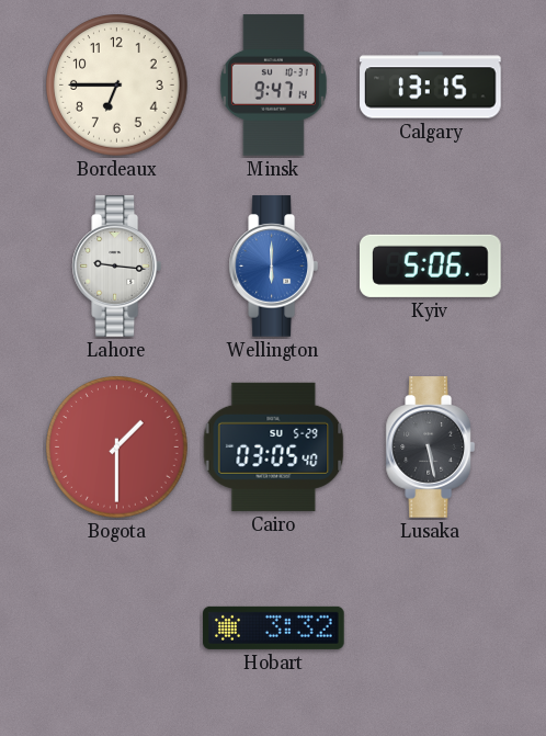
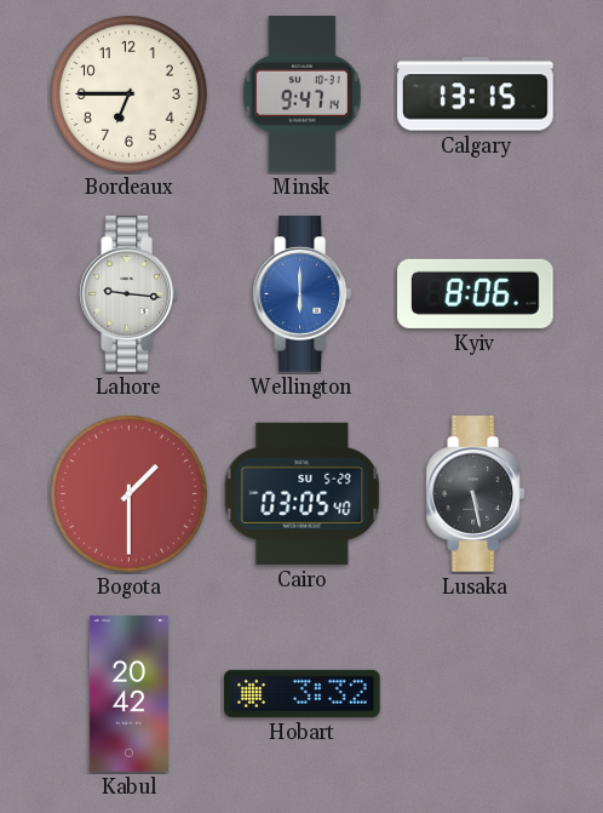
Kyiv: 5:06 -> 8:06
Kabul: none -> 20:42
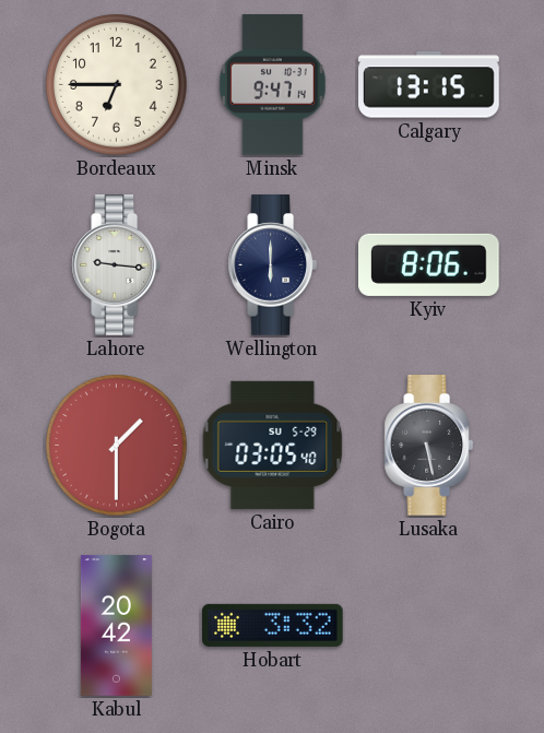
Wellington dial: blue -> navy
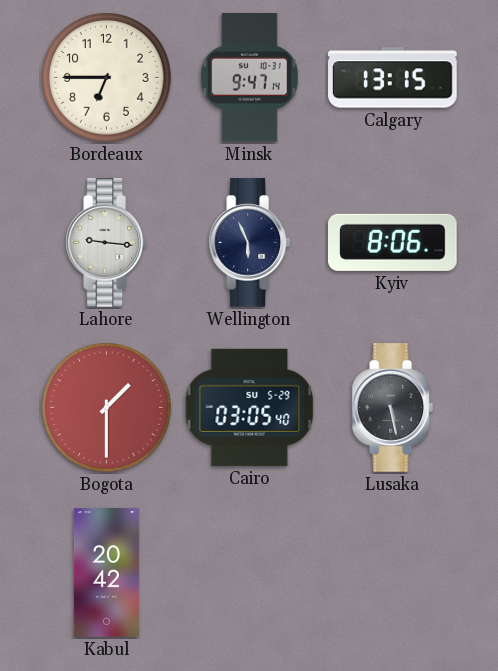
Wellington: 6:00 -> 5:56
Hobart: 3:32 -> none
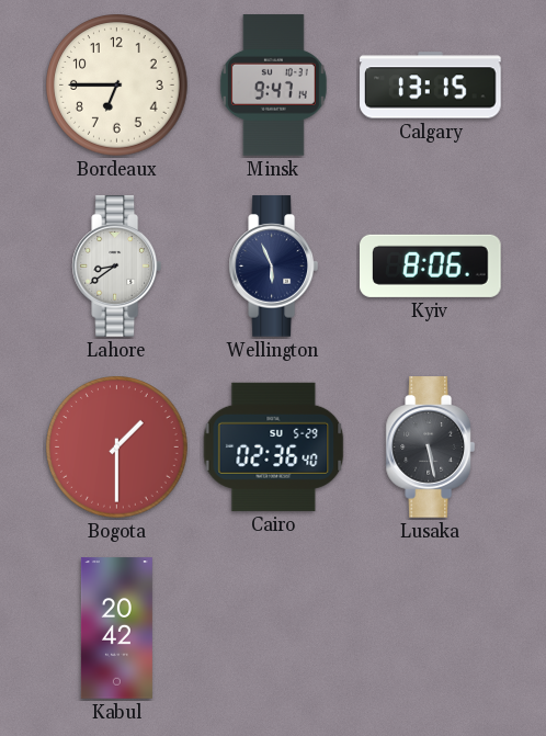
Lahore: 9:16 -> 8:39
Cairo: 03:05 -> 02:36
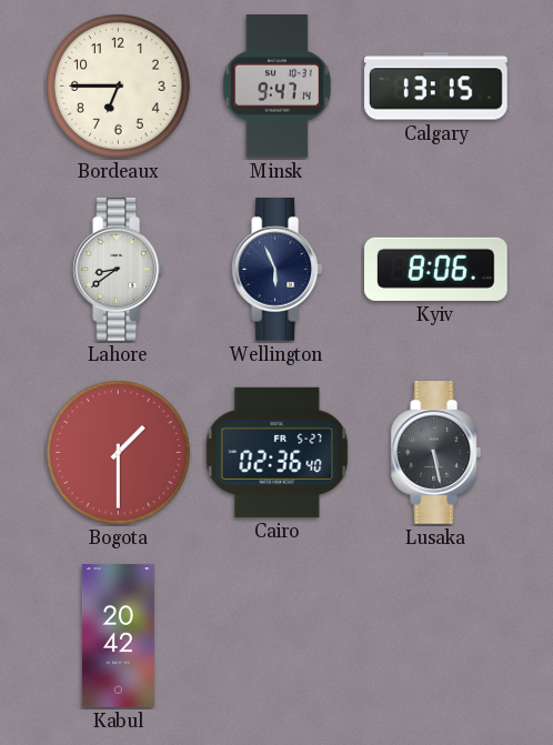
Cairo date: SU 5-29 -> FR 5-27
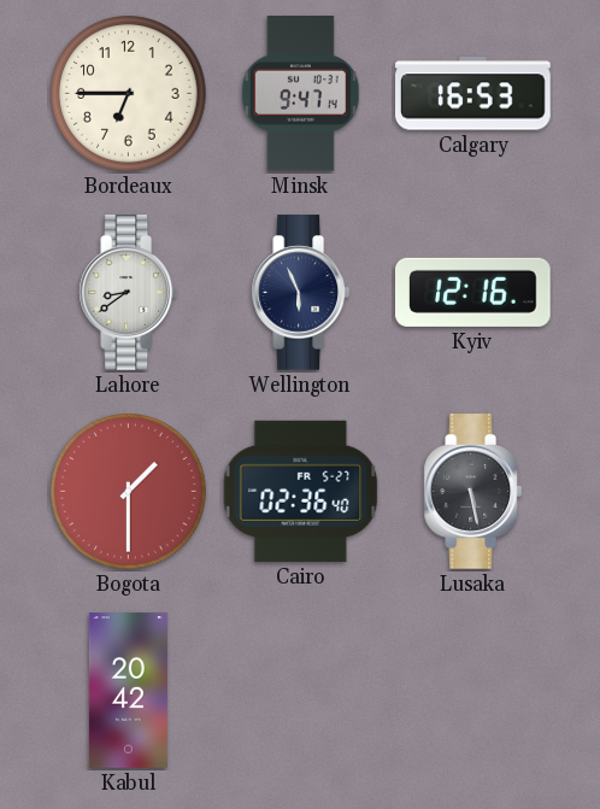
Calgary: 13:15 -> 16:53
Kyiv: 8:06 -> 12:16
